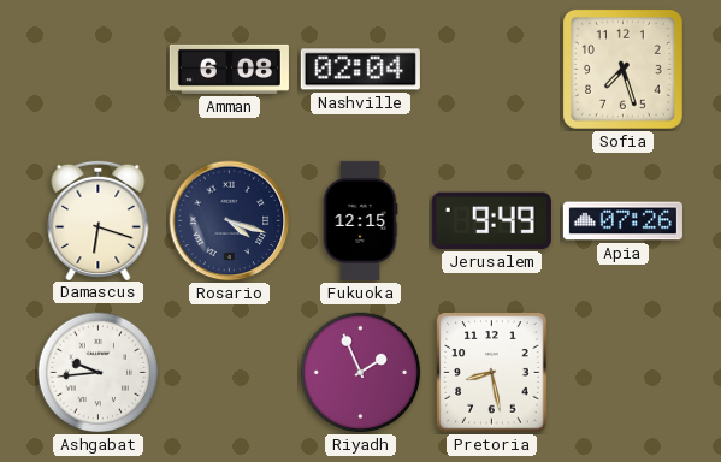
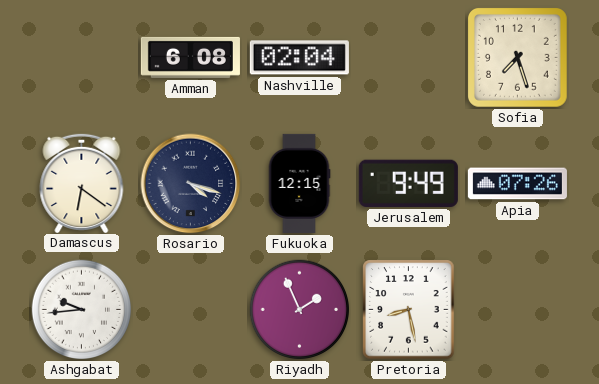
Damascus: 6:18 -> 6:21
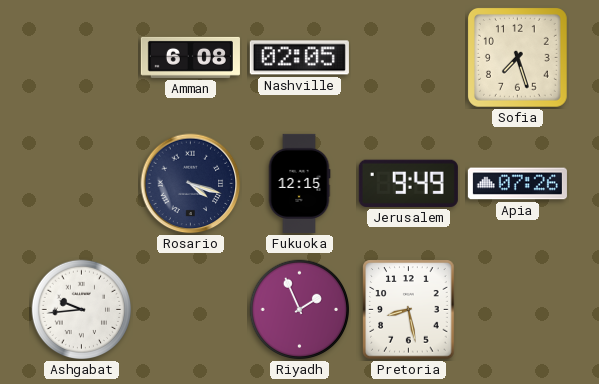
Nashville: 02:04 -> 02:05
Damascus: 6:21 -> none
